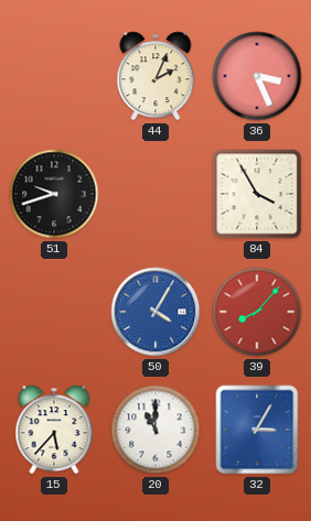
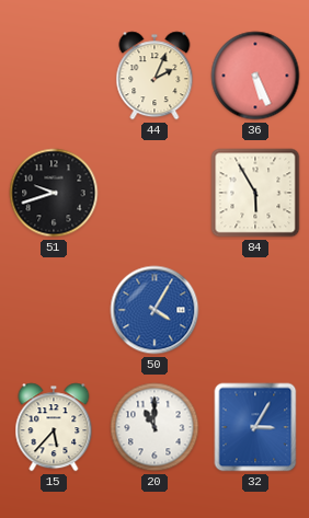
36: 3:26 -> 5:26
84: 3:55 -> 5:55
39: 8:07 -> none
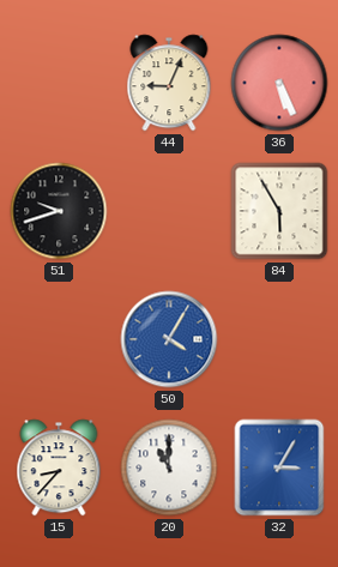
44: 2:04 -> 9:04
15: 5:37 -> 8:37
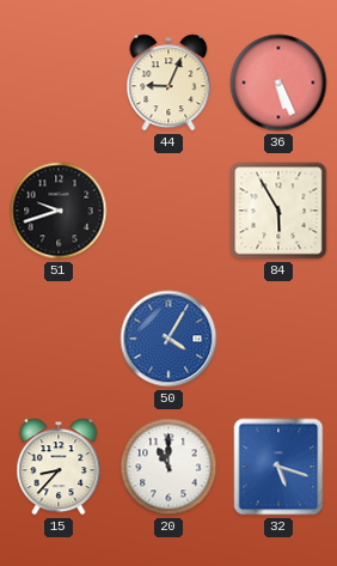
32: 3:05 -> 5:18
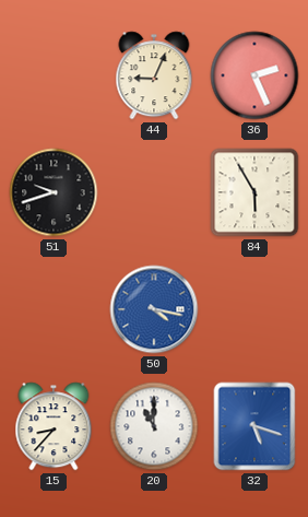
36: 5:26 -> 2:26
50: 4:05 -> 4:17
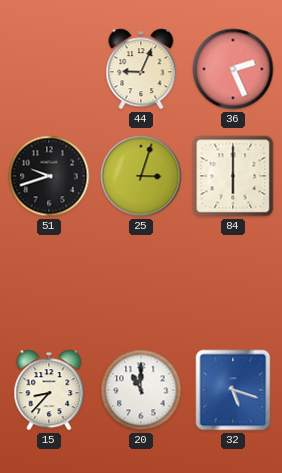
25: none -> 3:03
84: 5:55 -> 6:00
50: 4:17 -> none
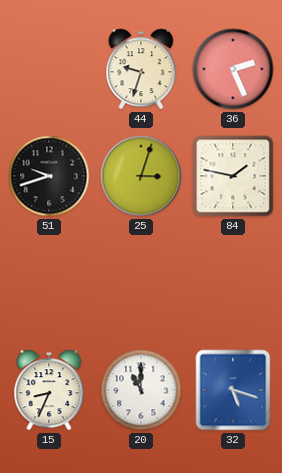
44: 9:04 -> 9:33
84: 6:00 -> 1:47
15: 8:37 -> 8:34
